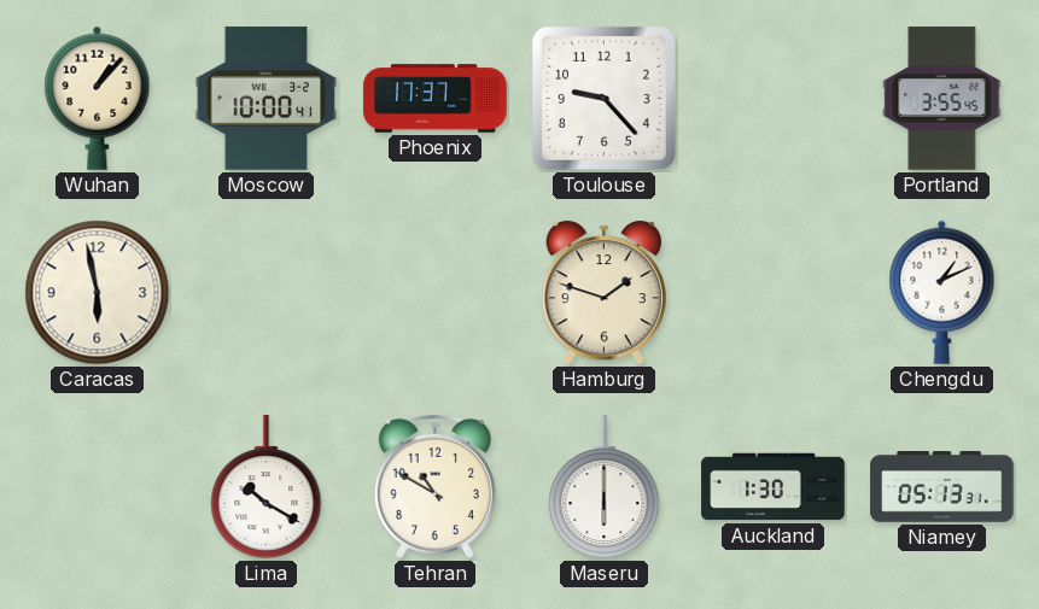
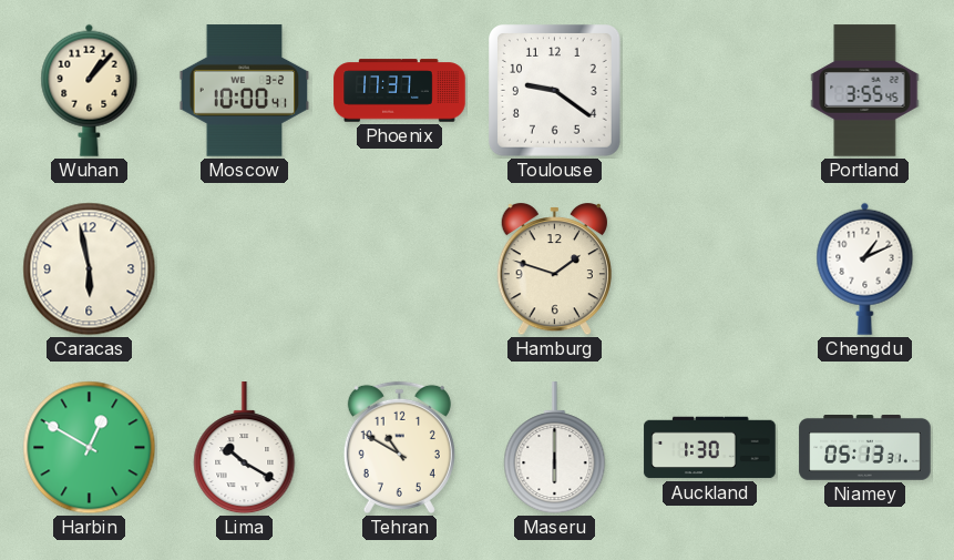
Toulouse: 9:23 -> 9:21
Harbin: none -> 12:50
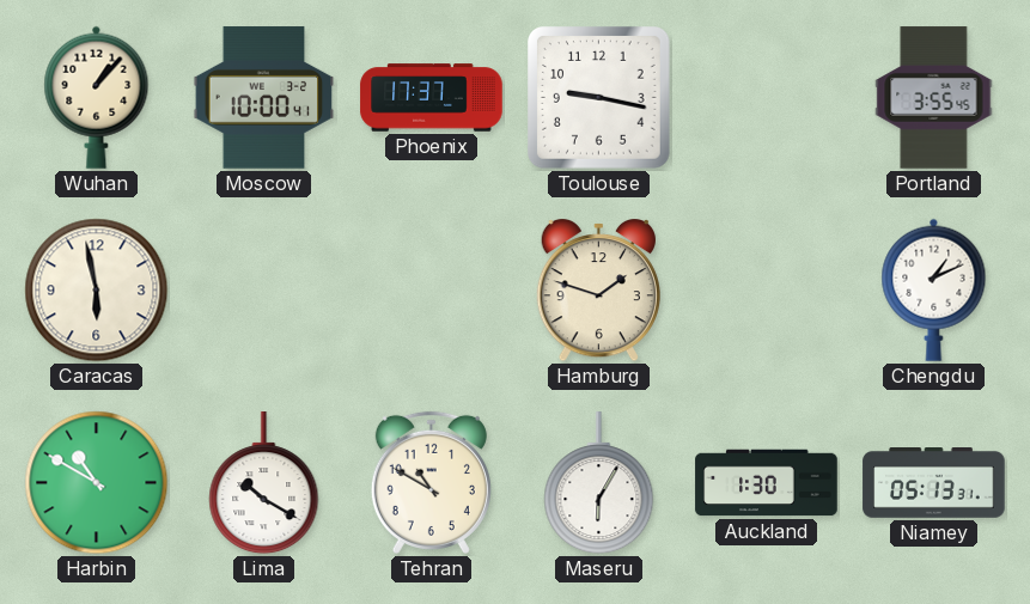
Toulouse: 9:21 -> 9:17
Harbin: 12:50 -> 10:50
Maseru: 6:00 -> 6:05
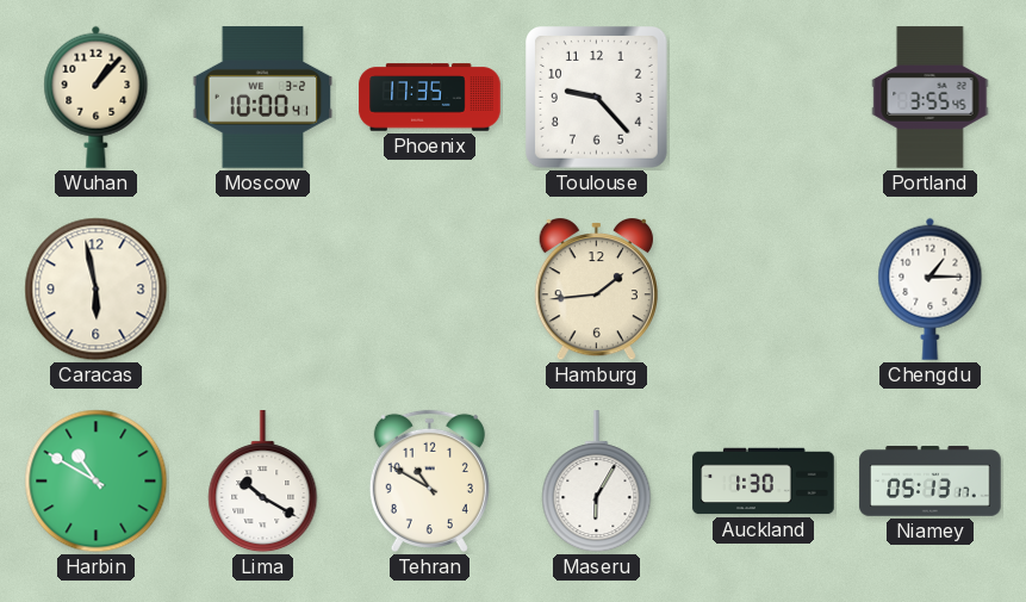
Phoenix: 17:37 -> 17:35
Toulouse: 9:17 -> 9:23
Hamburg: 1:48 -> 1:44
Chengdu: 1:11 -> 1:15
Niamey: 05:13:31 -> 05:13:17
